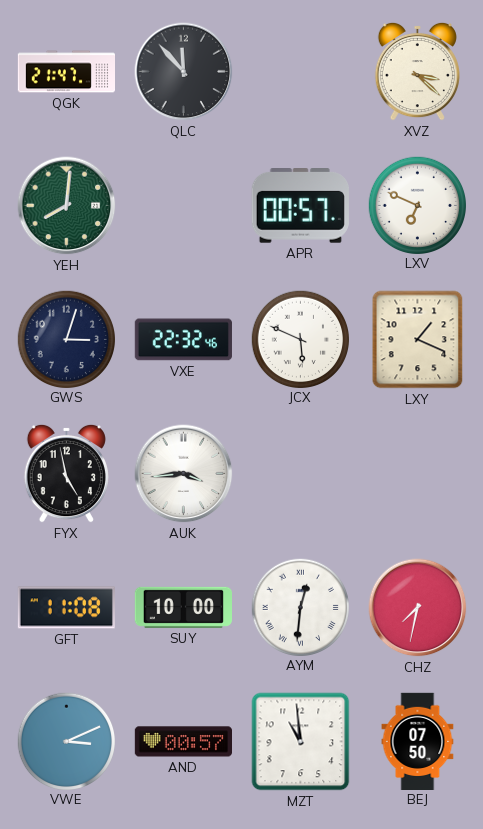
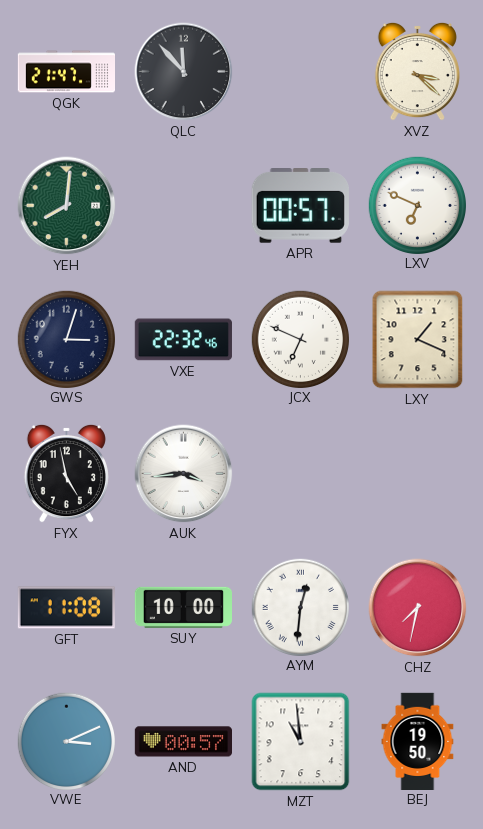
JCX: 5:49 -> 6:49
BEJ: 07:50 -> 19:50
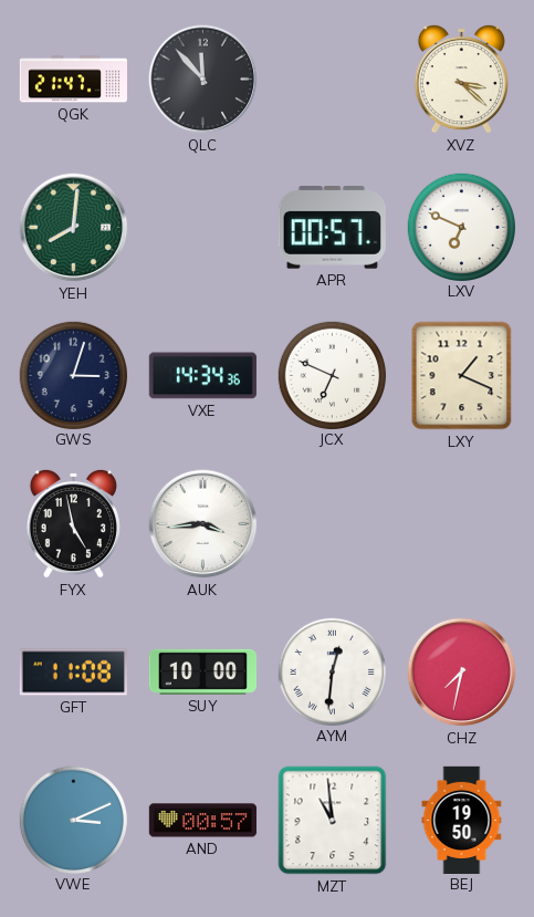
VXE: 22:32 -> 14:34
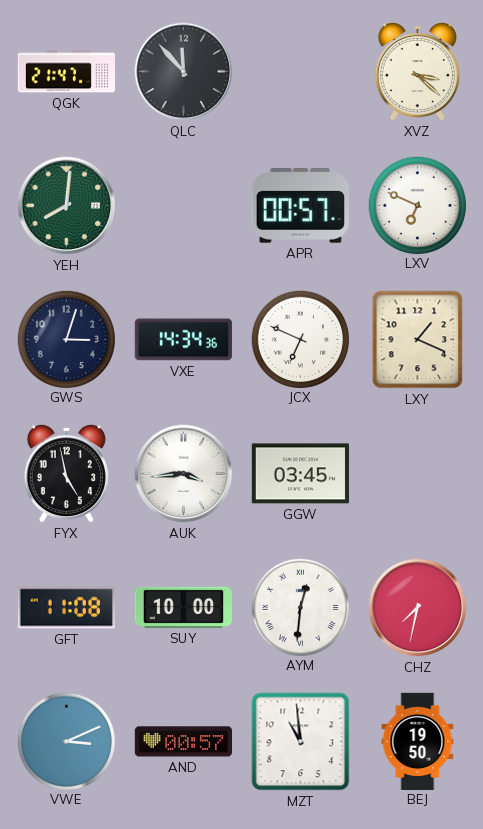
GGW: none -> 03:45
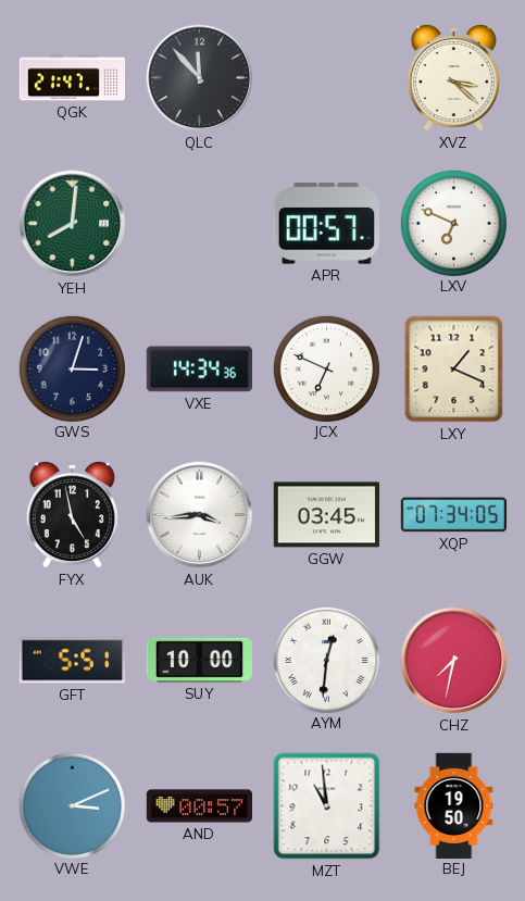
XQP: none -> 07:34
GFT: 11:08 -> 5:51
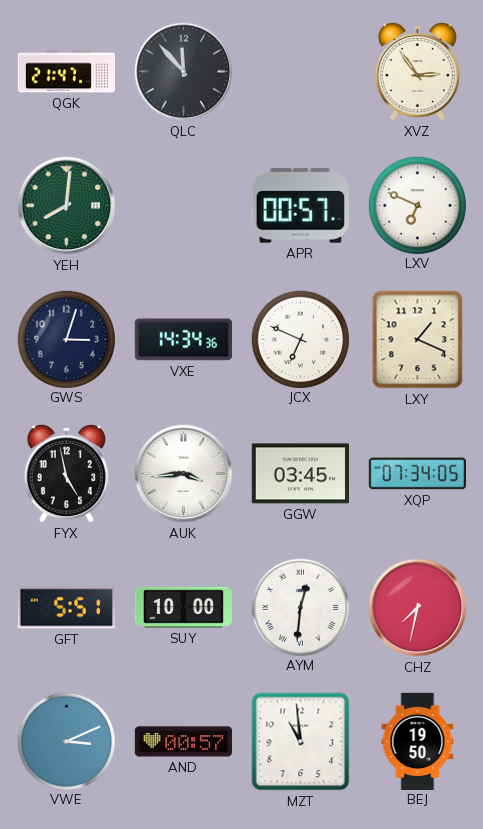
XVZ: 3:22 -> 2:54
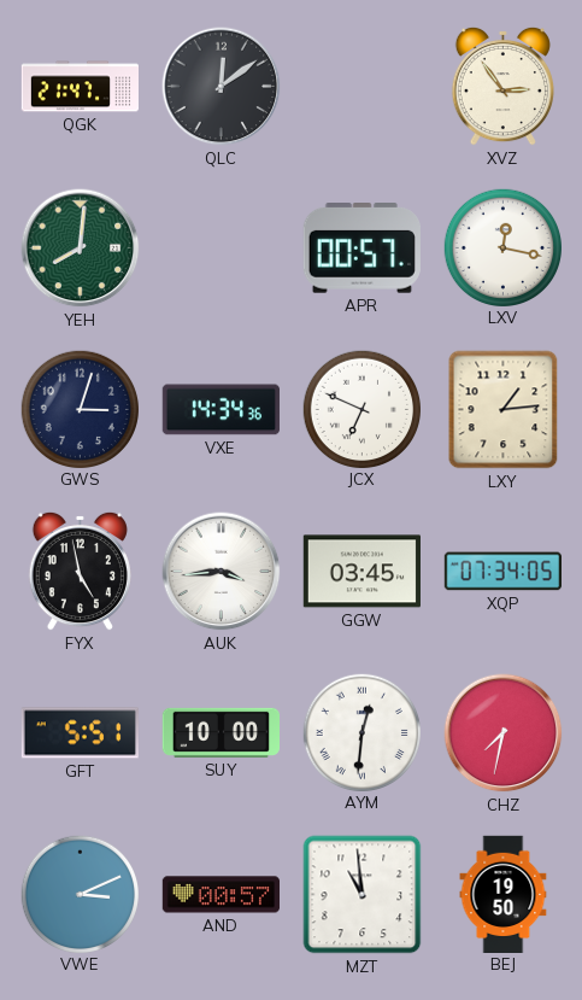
QLC: 11:53 -> 12:09
LXV: 6:49 -> 12:17
LXY: 1:19 -> 1:14
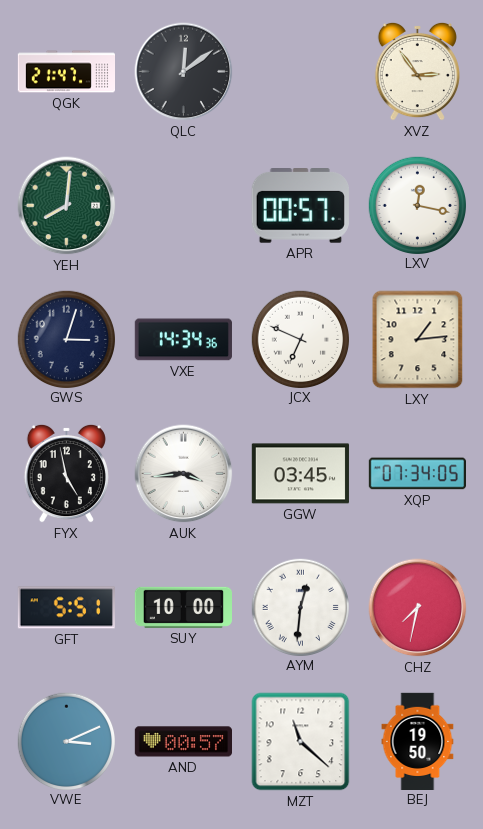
MZT: 10:59 -> 11:22
